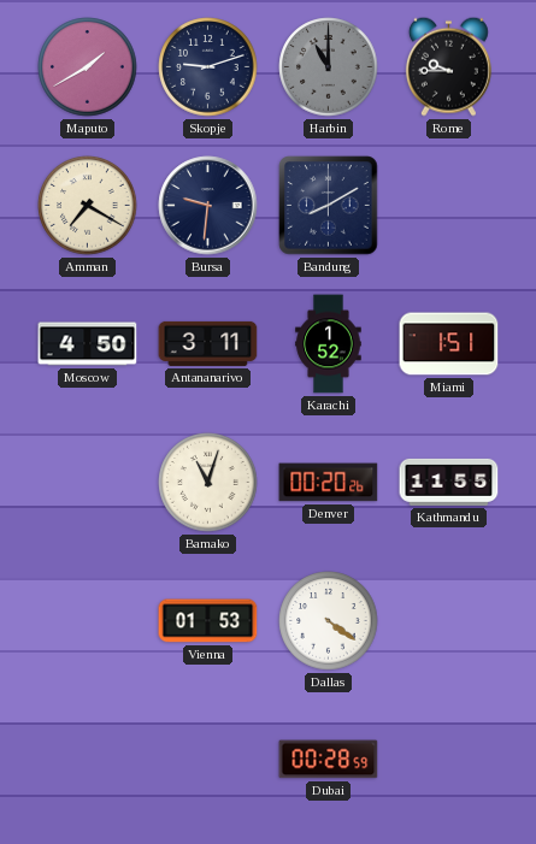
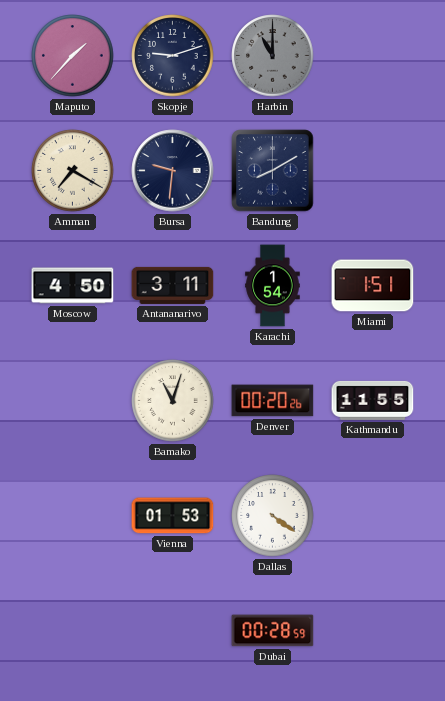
Maputo: 1:40 -> 1:37
Rome: 9:45 -> none
Karachi: 1:52 -> 1:54
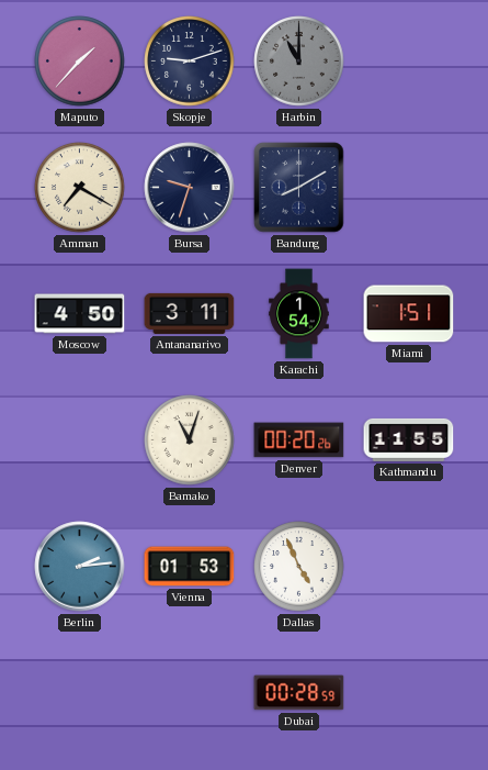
Bursa: 9:31 -> 9:33
Berlin: none -> 2:14
Dallas: 4:21 -> 4:56
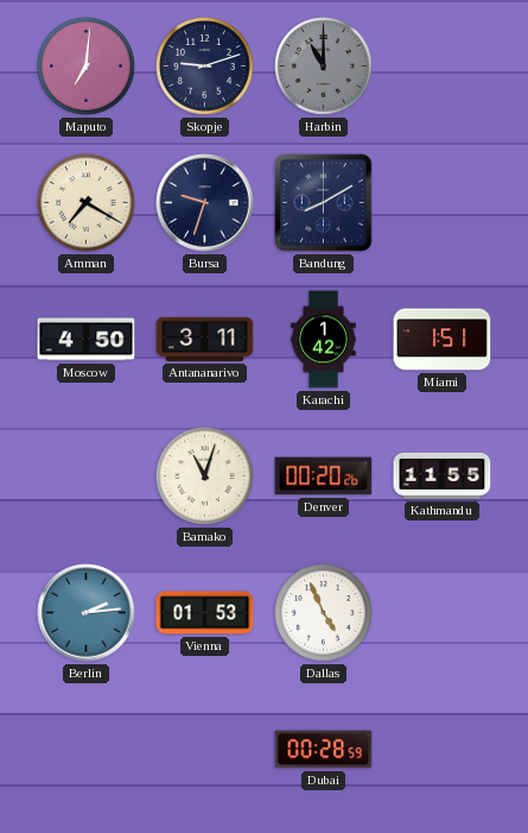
Maputo: 1:37 -> 7:01
Karachi: 1:54 -> 1:42
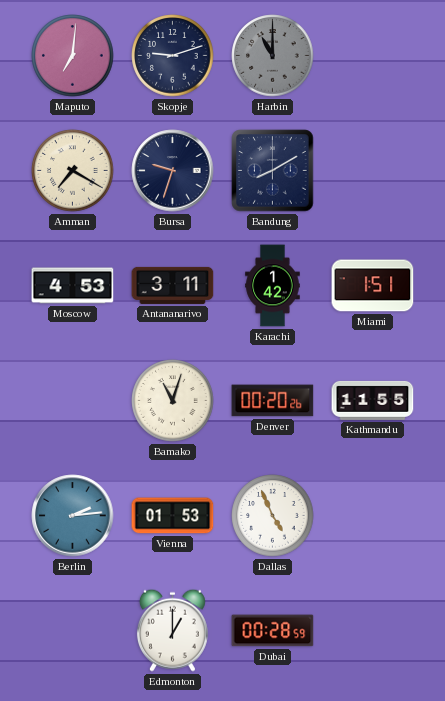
Moscow: 4:50 -> 4:53
Edmonton: none -> 1:00
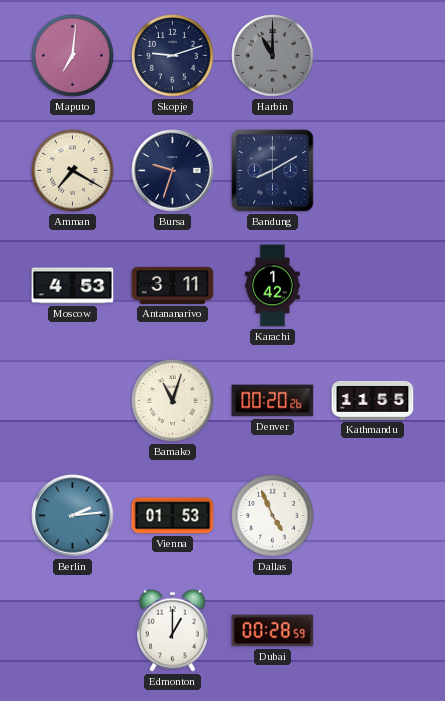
Miami: 1:51 -> none
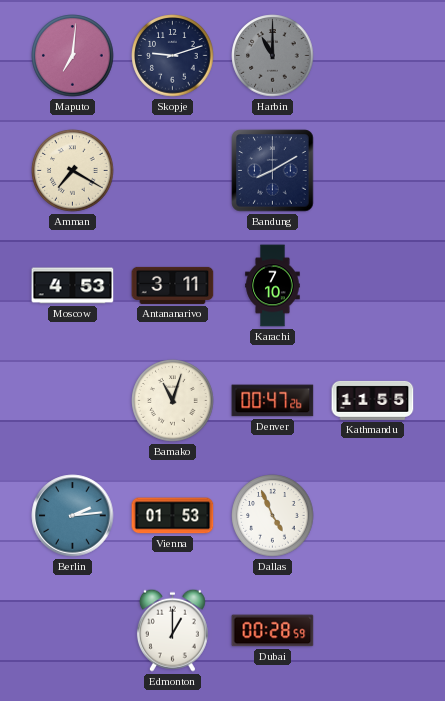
Bursa: 9:33 -> none
Karachi: 1:42 -> 7:10
Denver: 00:20 -> 00:47
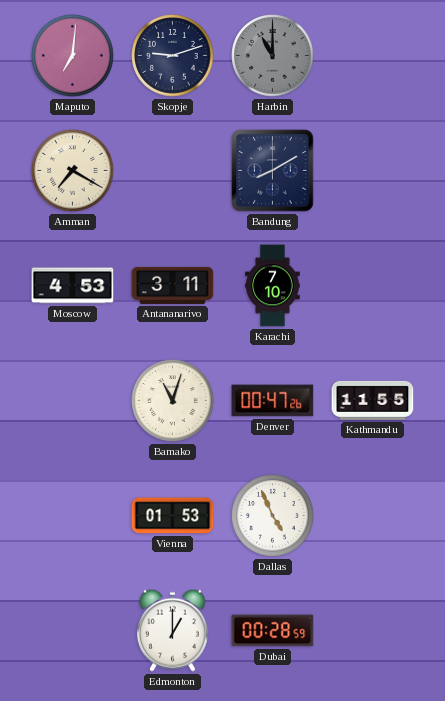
Berlin: 2:14 -> none
